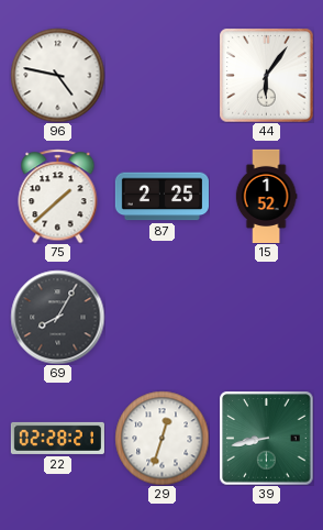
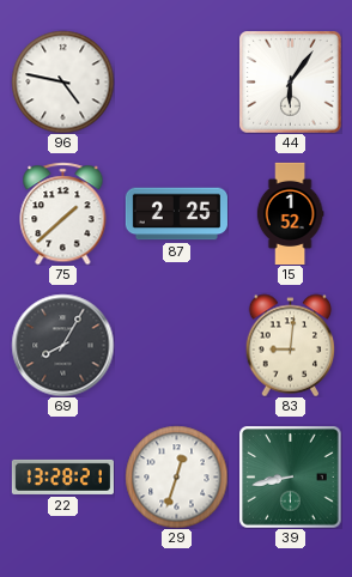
83: none -> 9:01
22: 02:28 -> 13:28
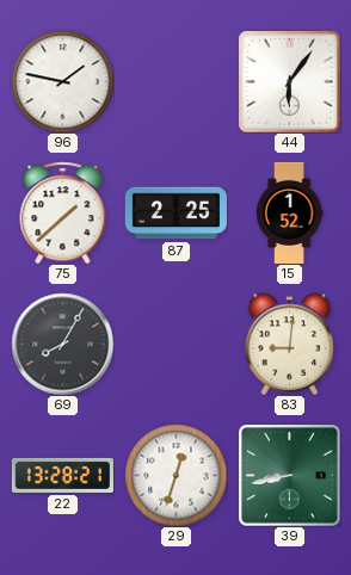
96: 4:47 -> 1:47
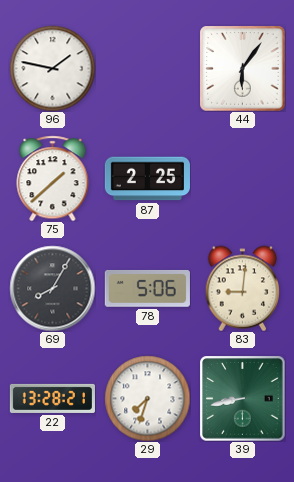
15: 1:52 -> none
78: none -> 5:06
29: 12:33 -> 7:33
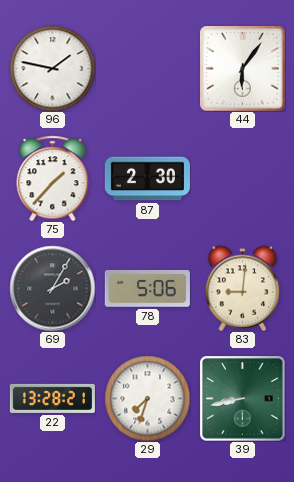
75: 1:38 -> 1:37
87: 2:25 -> 2:30
69: 8:05 -> 2:05
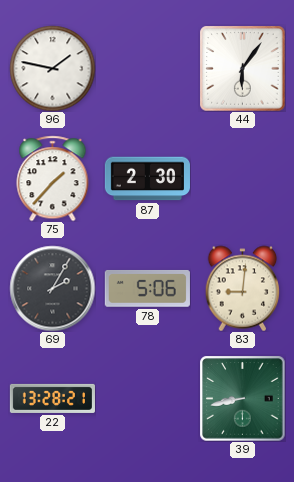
29: 7:33 -> none
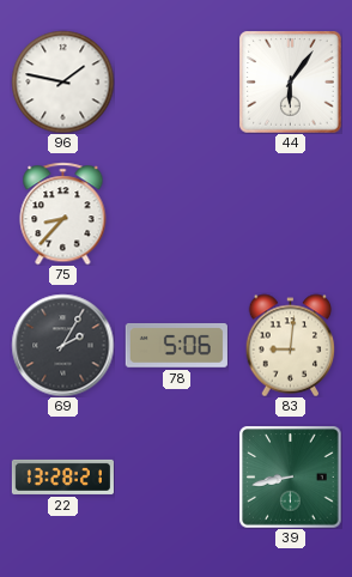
75: 1:37 -> 8:37
87: 2:30 -> none
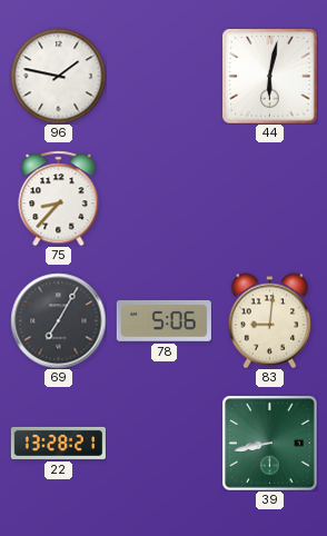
44: 6:06 -> 6:02
69: 2:05 -> 7:05
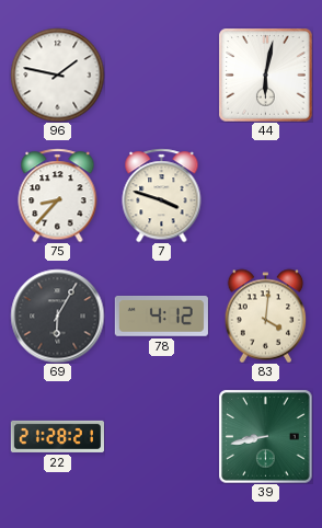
7: none -> 3:48
69: 7:05 -> 6:05
78: 5:06 -> 4:12
83: 9:01 -> 4:01
22: 13:28 -> 21:28
